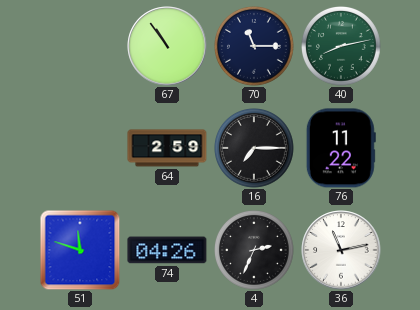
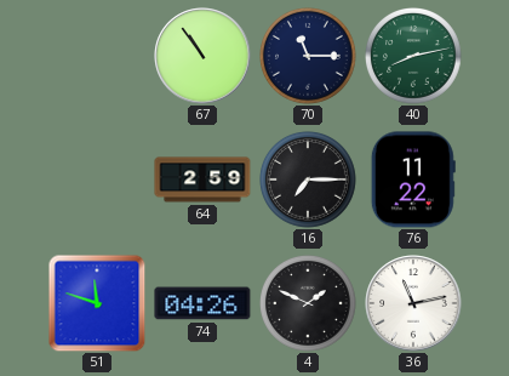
4: 2:34 -> 1:49
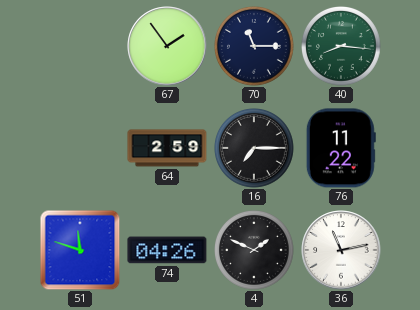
67: 10:54 -> 1:54
40: 8:13 -> 8:16
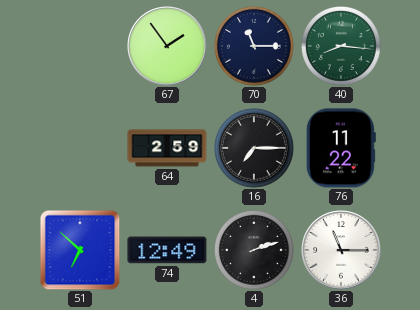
51: 11:48 -> 6:52
74: 04:26 -> 12:49
4: 1:49 -> 2:12
36: 11:13 -> 11:15
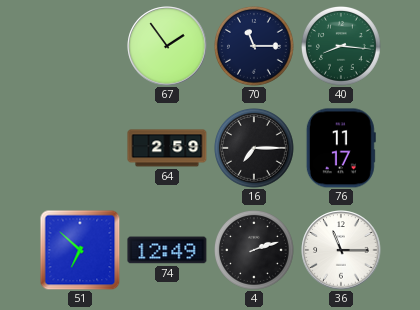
76: 11:22 -> 11:17
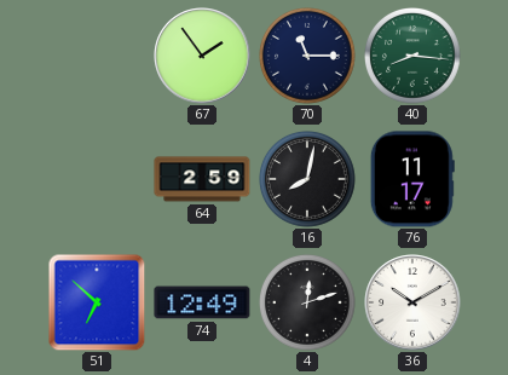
16: 7:15 -> 8:02
4: 2:12 -> 12:12
36: 11:15 -> 10:10
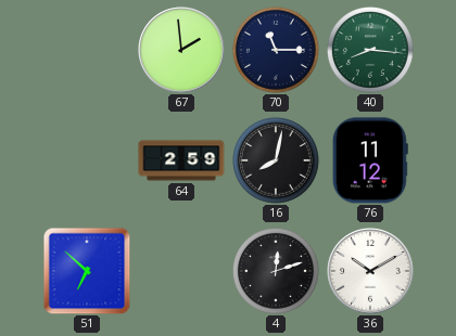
67: 1:54 -> 1:59
76: 11:17 -> 11:12
74: 12:49 -> none
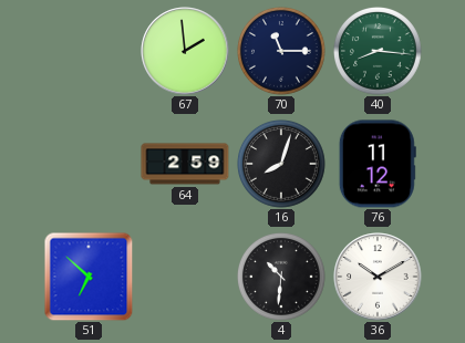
16: 8:02 -> 8:03
4: 12:12 -> 10:31
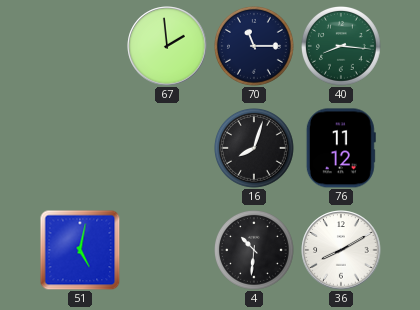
64: 2:59 -> none
51: 6:52 -> 5:02
36: 10:10 -> 8:10
